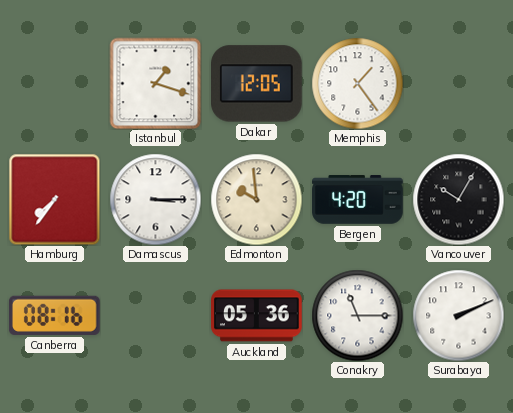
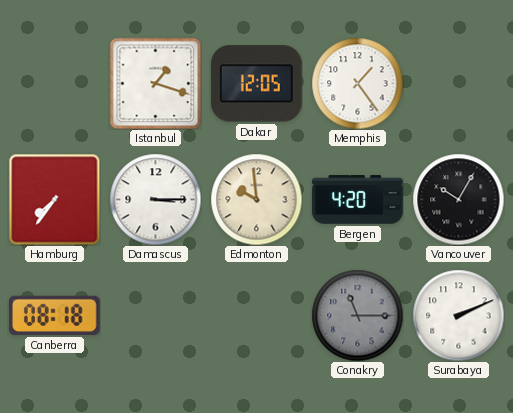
Canberra: 08:16 -> 08:18
Auckland: 05:36 -> none
Conakry dial: white -> grey
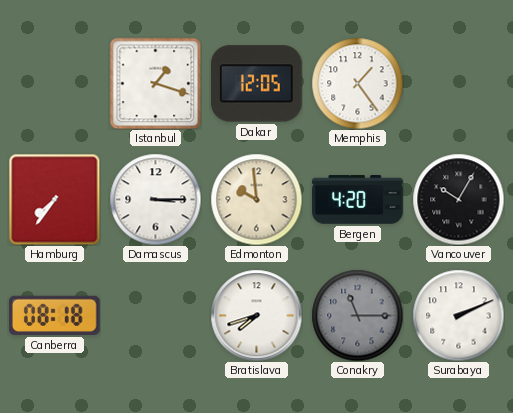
Bratislava: none -> 7:42
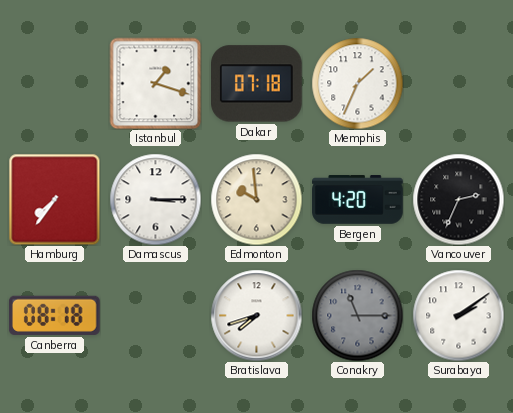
Dakar: 12:05 -> 07:18
Memphis: 1:24 -> 1:34
Vancouver: 10:05 -> 2:34
Surabaya: 2:11 -> 2:09
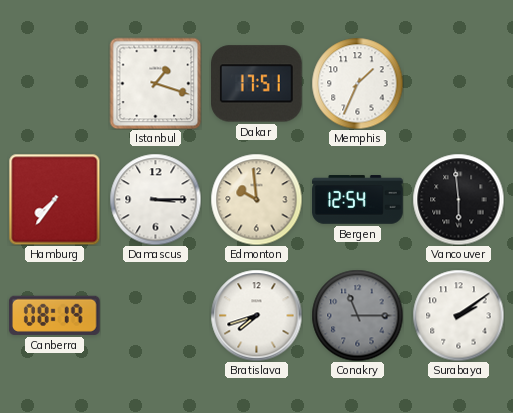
Dakar: 07:18 -> 17:51
Bergen: 4:20 -> 12:54
Vancouver: 2:34 -> 5:59
Canberra: 08:18 -> 08:19
